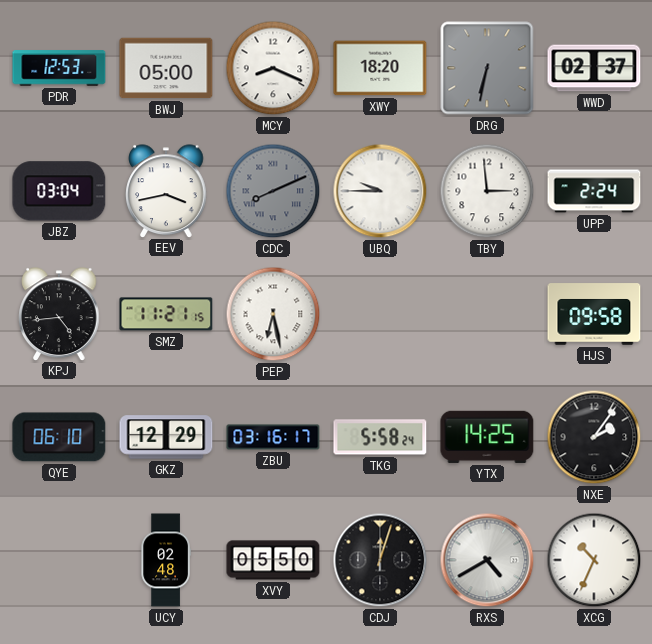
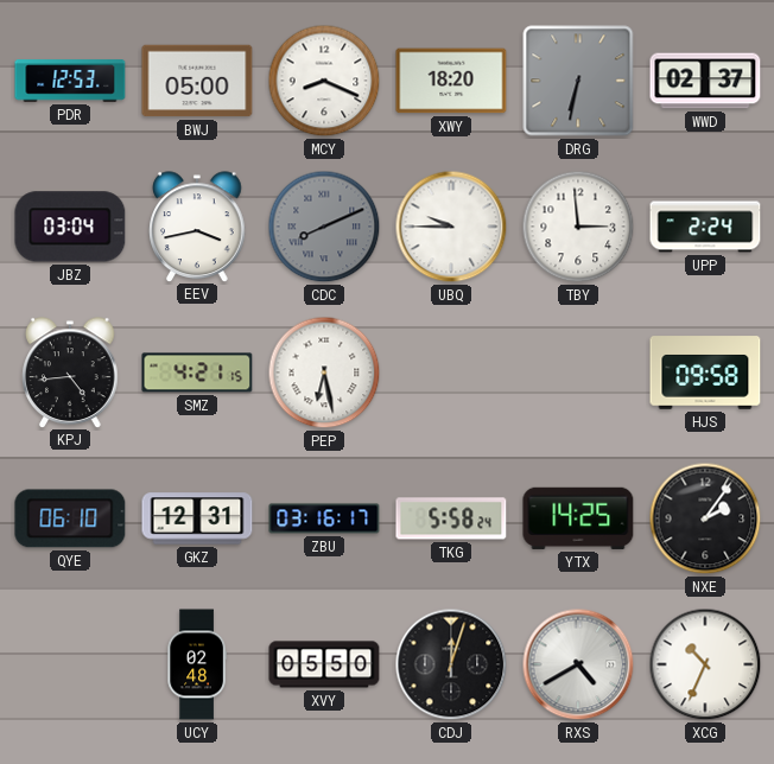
SMZ: 11:21 -> 4:21
GKZ: 12:29 -> 12:31
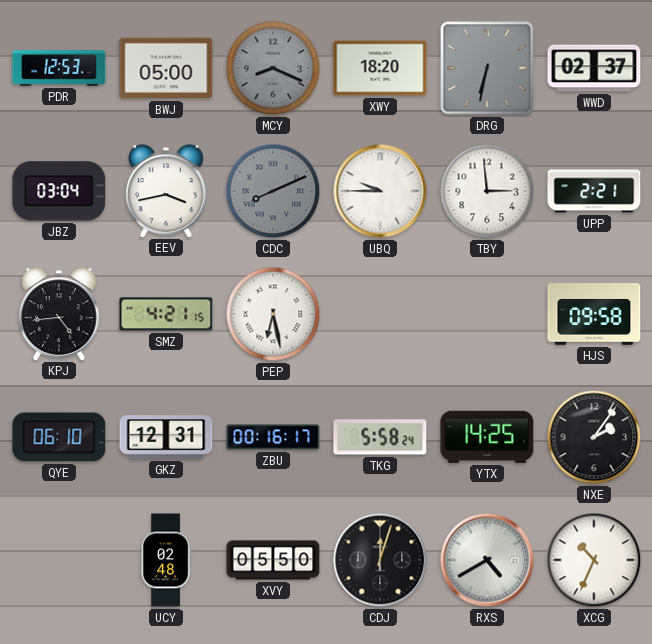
MCY dial: white -> grey
UPP: 2:24 -> 2:21
ZBU: 03:16 -> 00:16
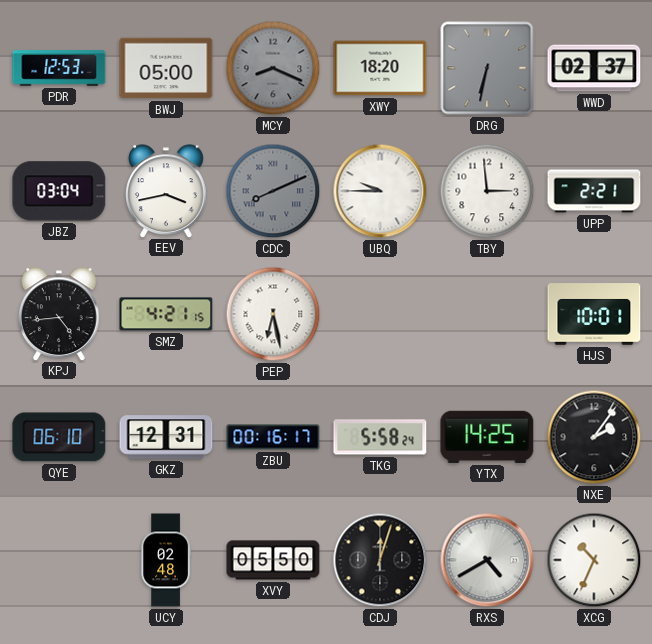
HJS: 09:58 -> 10:01
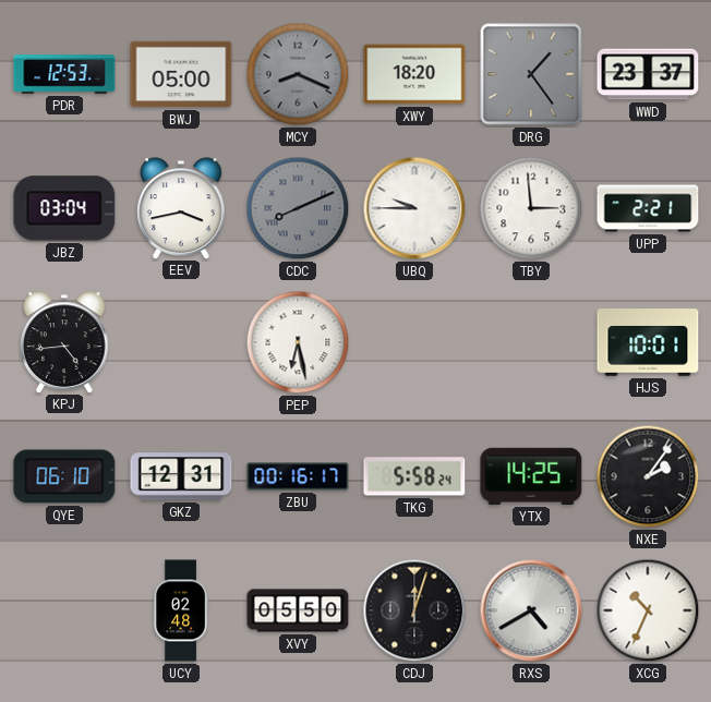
DRG: 6:32 -> 1:24
WWD: 02:37 -> 23:37
SMZ: 4:21 -> none
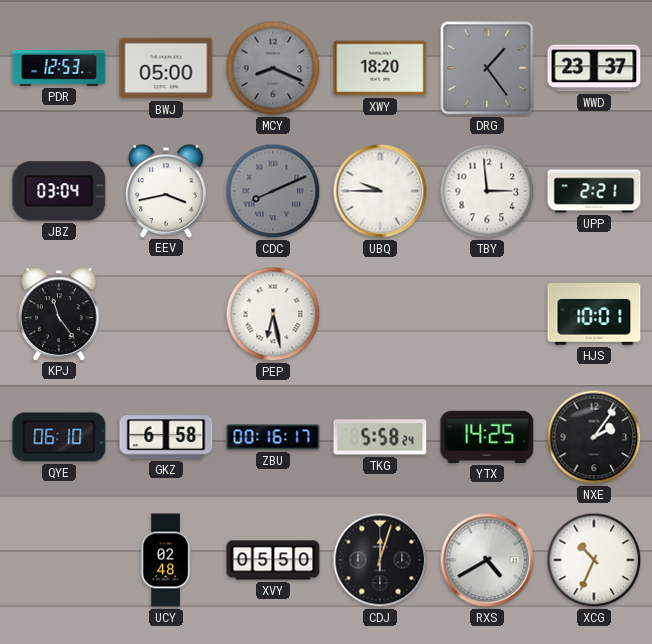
KPJ: 4:44 -> 11:24
GKZ: 12:31 -> 6:58
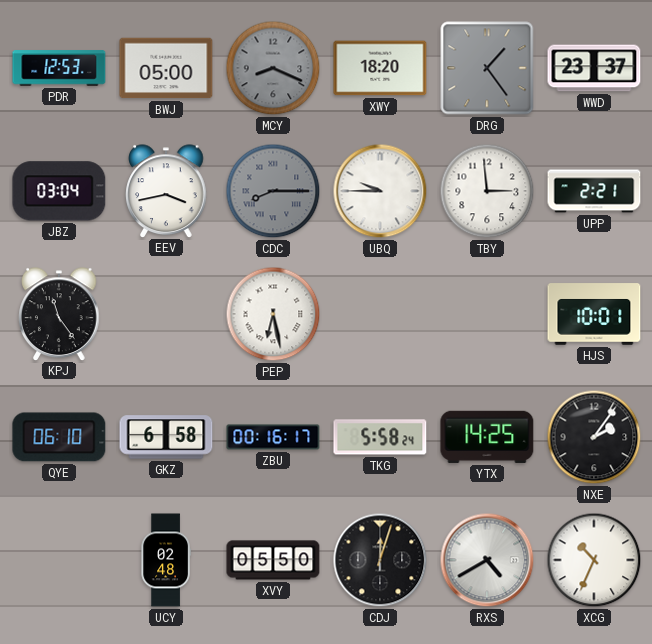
CDC: 8:11 -> 8:15
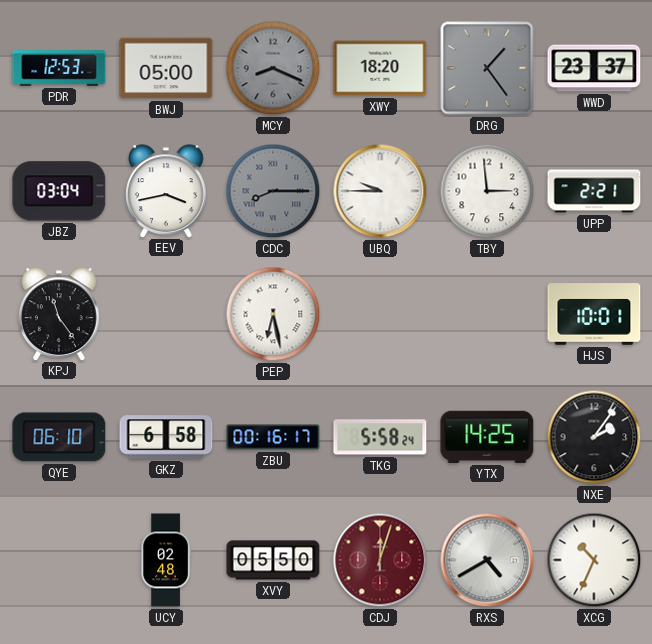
CDJ dial: black -> burgundy
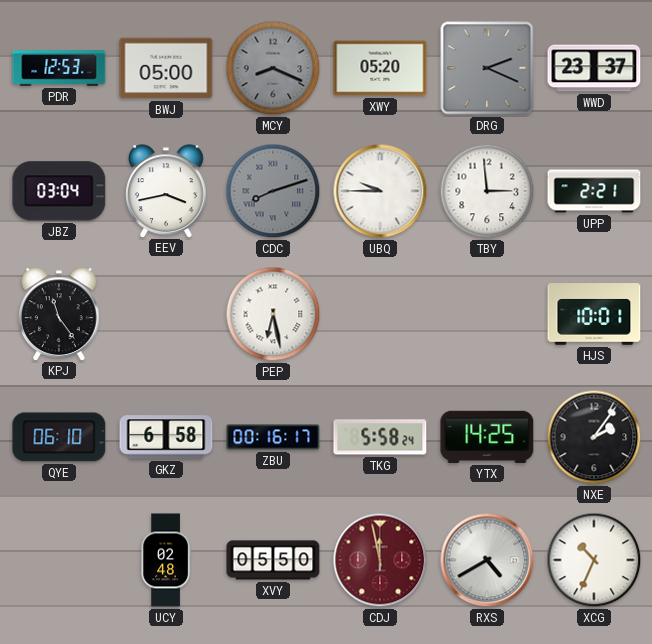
XWY: 18:20 -> 05:20
DRG: 1:24 -> 2:19
CDC: 8:15 -> 8:12
CDJ: 12:03 -> 11:58
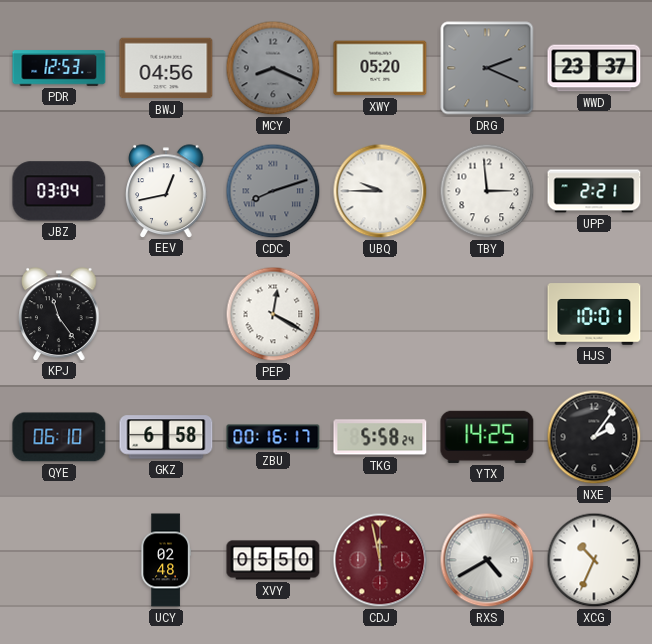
BWJ: 05:00 -> 04:56
EEV: 3:43 -> 12:43
PEP: 6:28 -> 12:20
